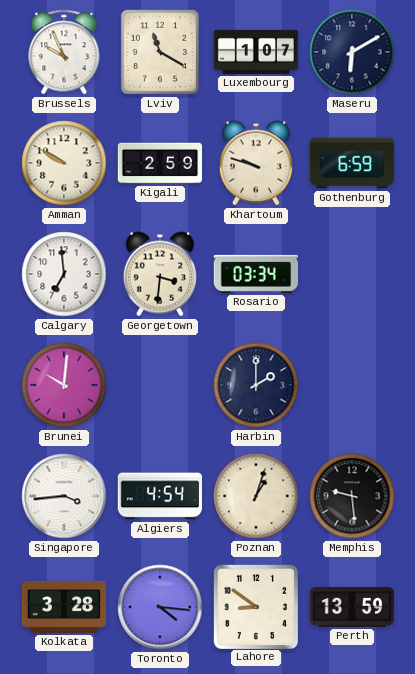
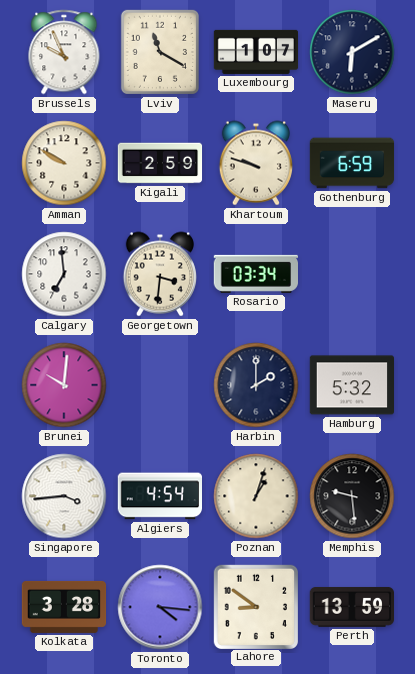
Hamburg: none -> 5:32
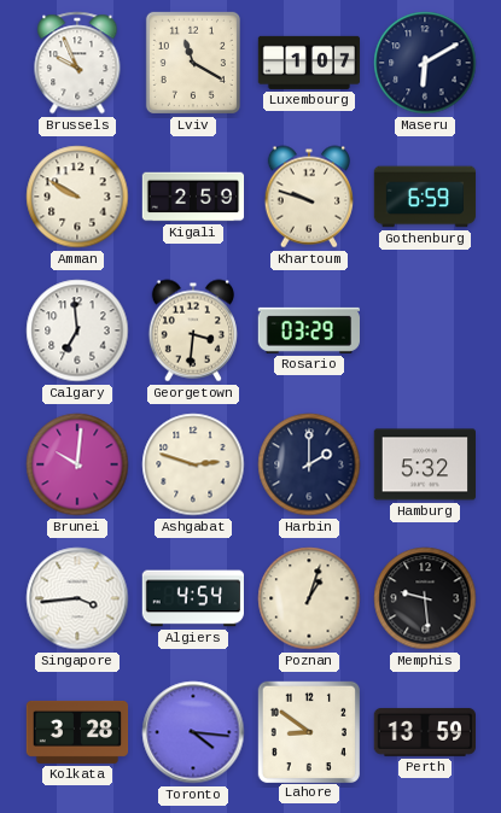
Rosario: 03:34 -> 03:29
Ashgabat: none -> 2:48
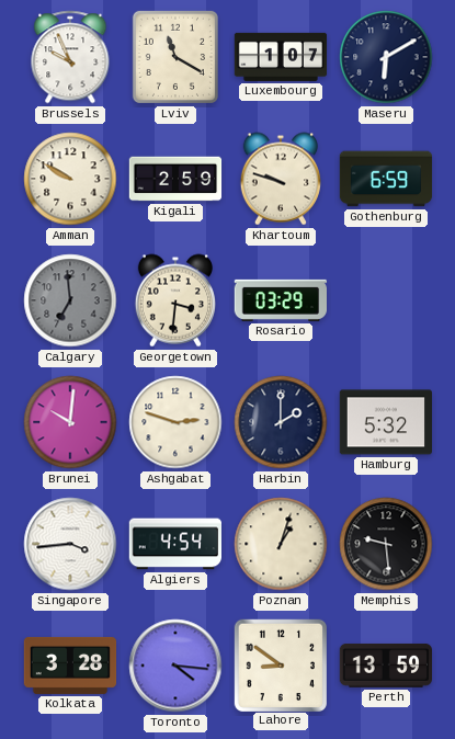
Calgary dial: white -> grey
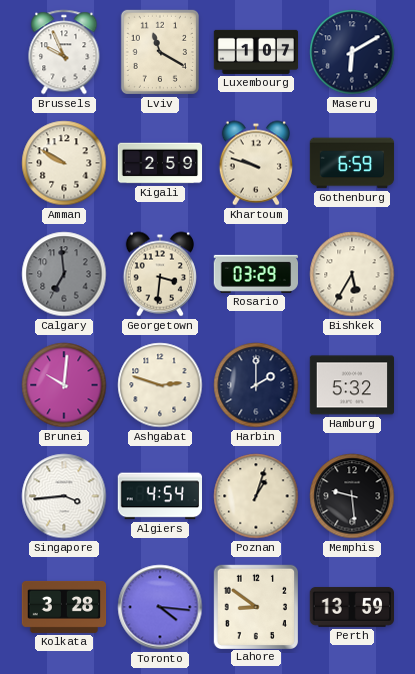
Bishkek: none -> 5:35
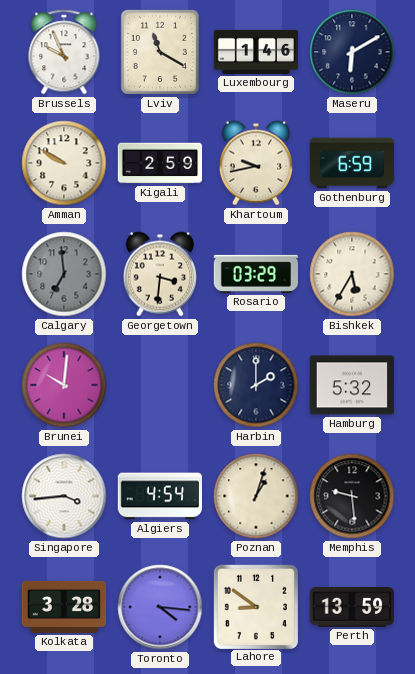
Luxembourg: 1:07 -> 1:46
Khartoum: 9:48 -> 9:43
Ashgabat: 2:48 -> none
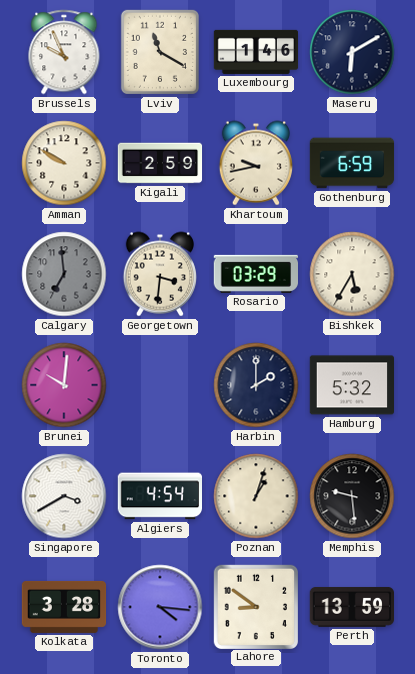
Singapore: 3:44 -> 3:40
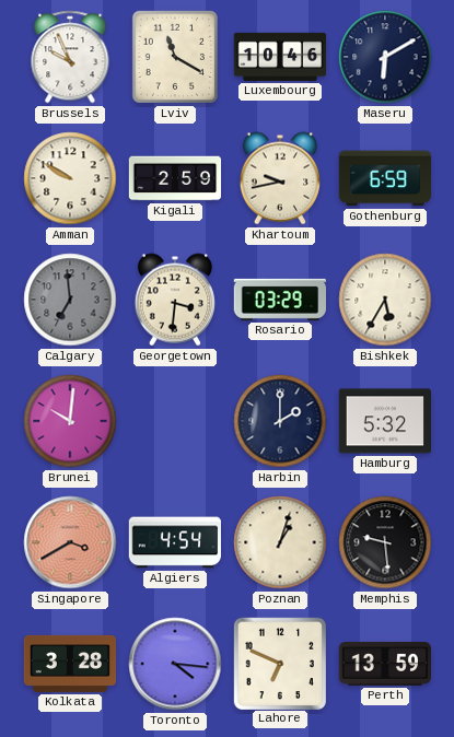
Luxembourg: 1:46 -> 10:46
Singapore dial: white -> salmon
Lahore: 8:51 -> 6:49
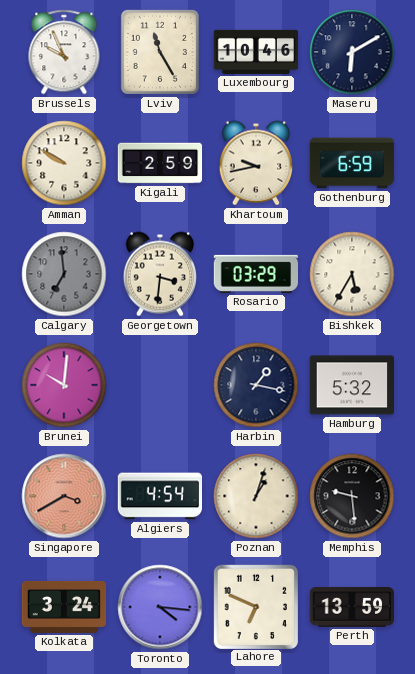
Lviv: 11:20 -> 11:25
Harbin: 2:00 -> 1:17
Kolkata: 3:28 -> 3:24
